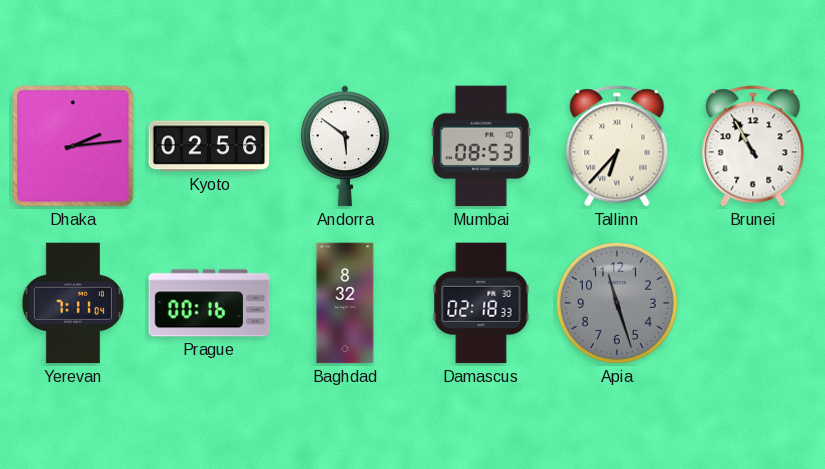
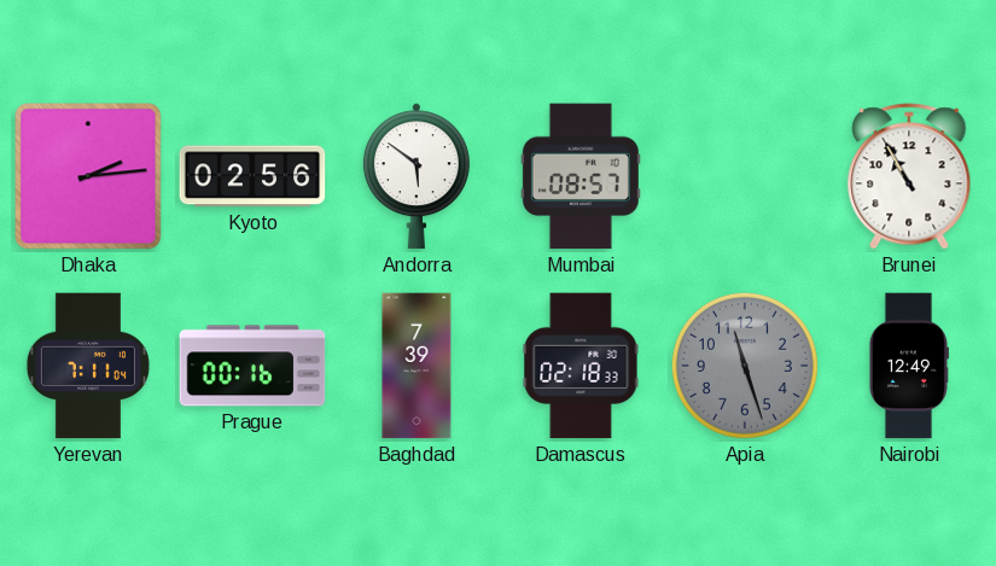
Mumbai: 08:53 -> 08:57
Tallinn: 6:37 -> none
Baghdad: 8:32 -> 7:39
Nairobi: none -> 12:49
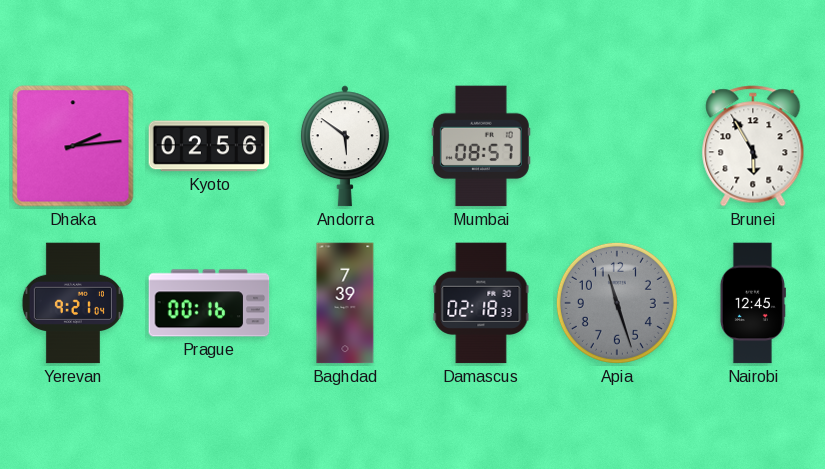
Brunei: 10:55 -> 5:55
Yerevan: 7:11 -> 9:21
Nairobi: 12:49 -> 12:45
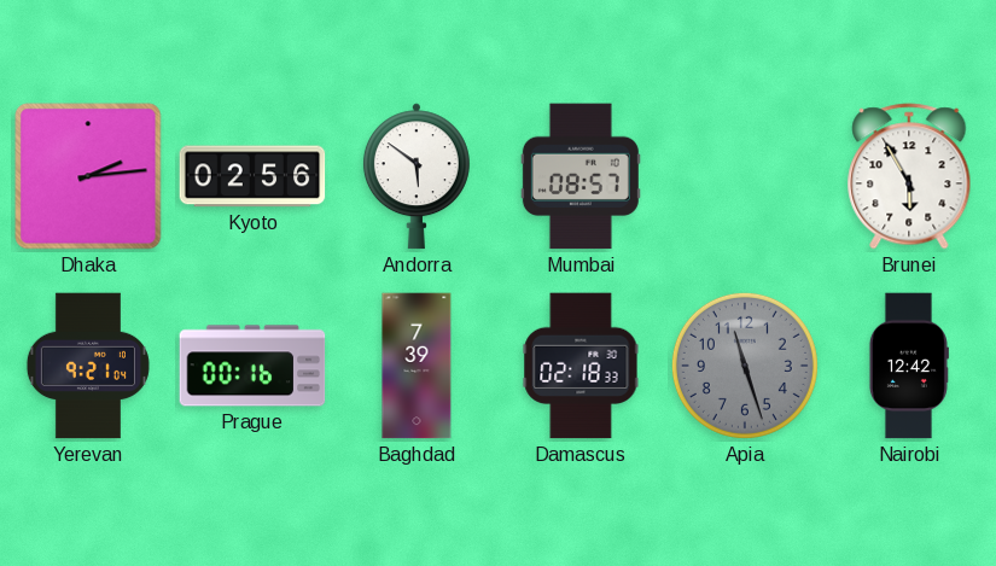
Nairobi: 12:45 -> 12:42
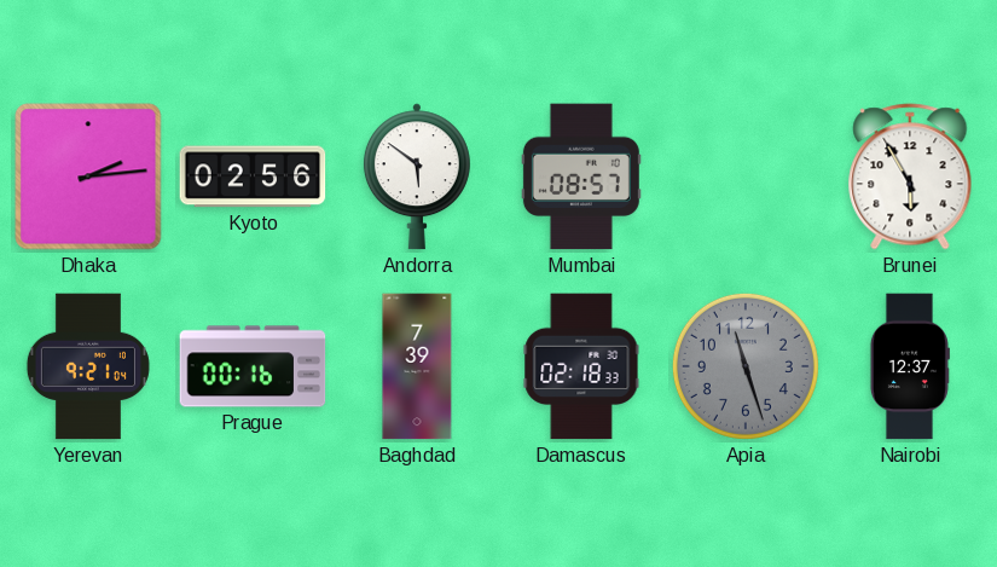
Nairobi: 12:42 -> 12:37
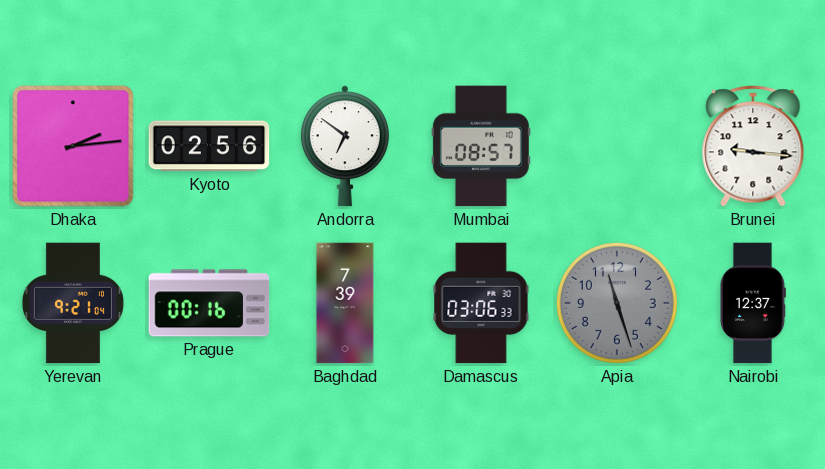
Andorra: 5:51 -> 6:51
Brunei: 5:55 -> 9:16
Damascus: 02:18 -> 03:06
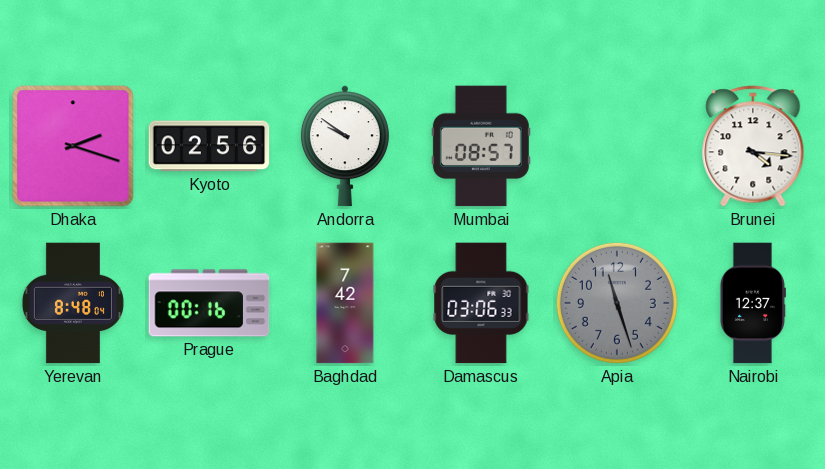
Dhaka: 2:14 -> 2:18
Andorra: 6:51 -> 9:51
Brunei: 9:16 -> 4:16
Yerevan: 9:21 -> 8:48
Baghdad: 7:39 -> 7:42
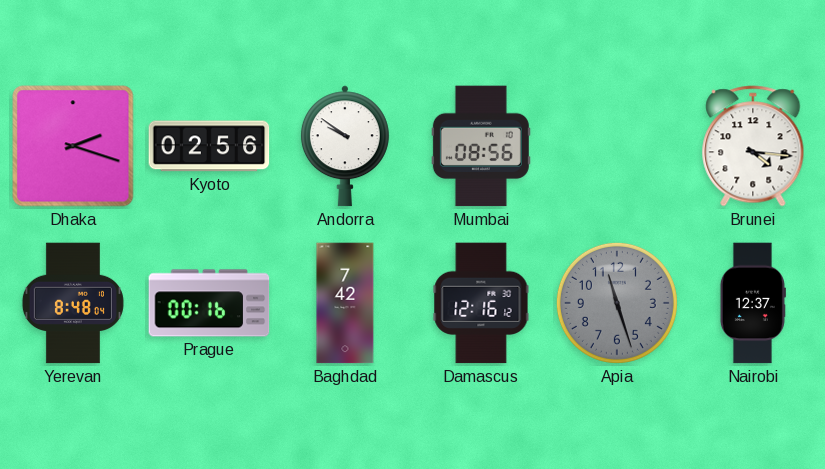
Mumbai: 08:57 -> 08:56
Damascus: 03:06 -> 12:16
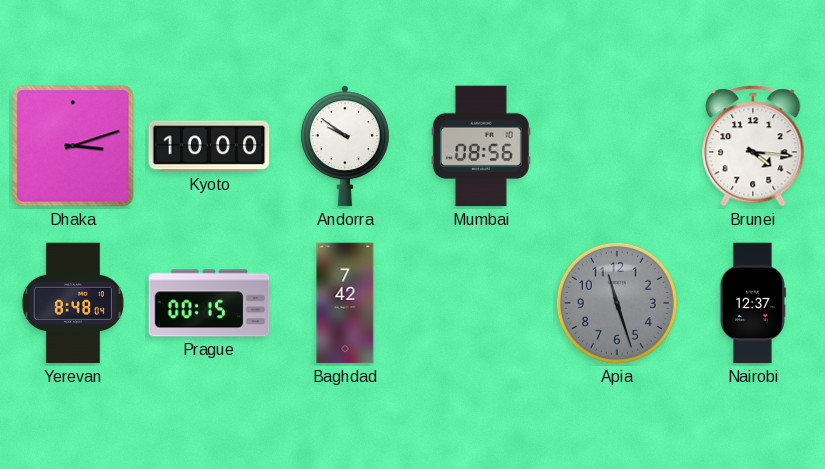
Dhaka: 2:18 -> 3:12
Kyoto: 02:56 -> 10:00
Prague: 00:16 -> 00:15
Damascus: 12:16 -> none
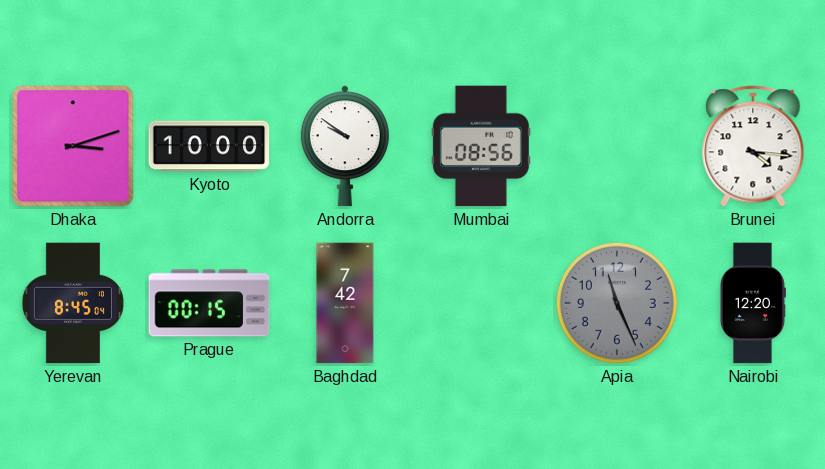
Yerevan: 8:48 -> 8:45
Apia: 11:27 -> 11:26
Nairobi: 12:37 -> 12:20
